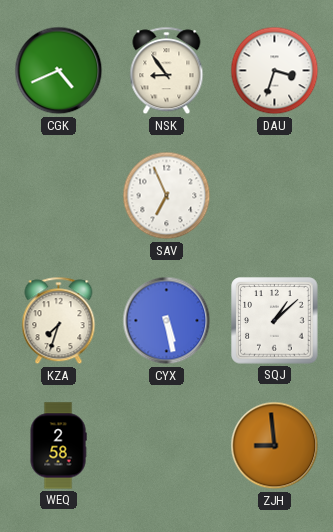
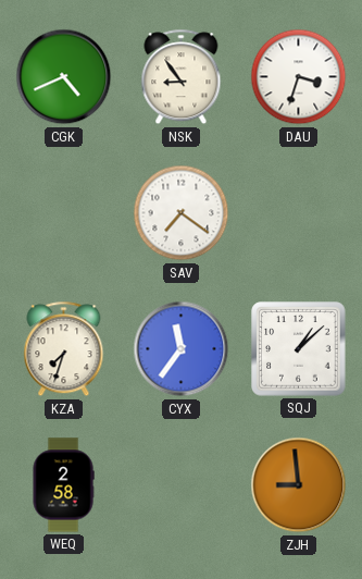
SAV: 6:56 -> 7:21
CYX: 5:28 -> 11:36
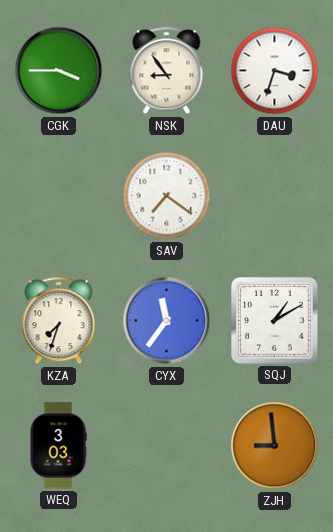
CGK: 4:41 -> 3:45
SQJ: 1:08 -> 1:10
WEQ: 2:58 -> 3:03
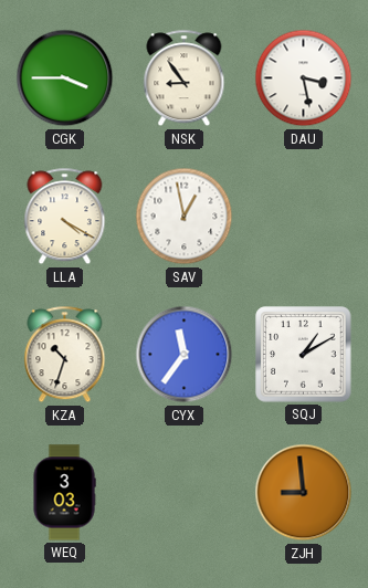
DAU: 3:33 -> 3:28
LLA: none -> 4:20
SAV: 7:21 -> 12:58
KZA: 7:33 -> 10:33
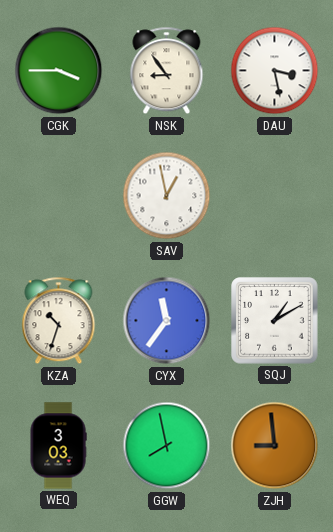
LLA: 4:20 -> none
GGW: none -> 7:58
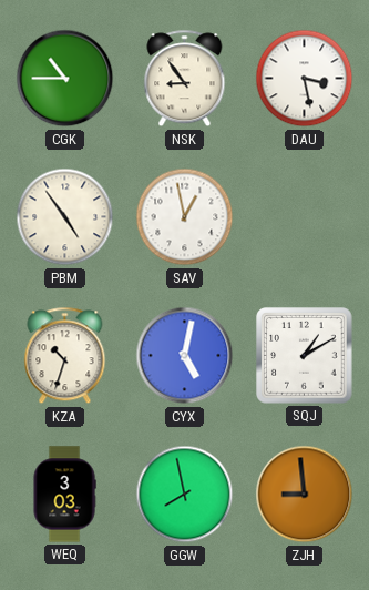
CGK: 3:45 -> 10:45
PBM: none -> 4:54
CYX: 11:36 -> 5:02
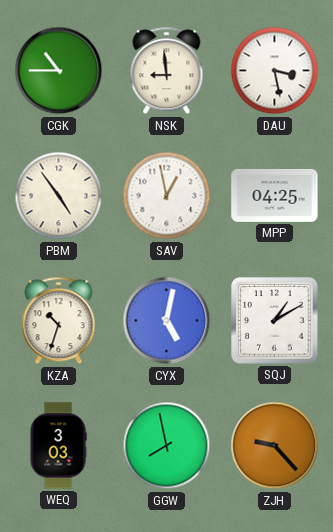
NSK: 8:54 -> 8:59
MPP: none -> 04:25
ZJH: 8:59 -> 9:23
